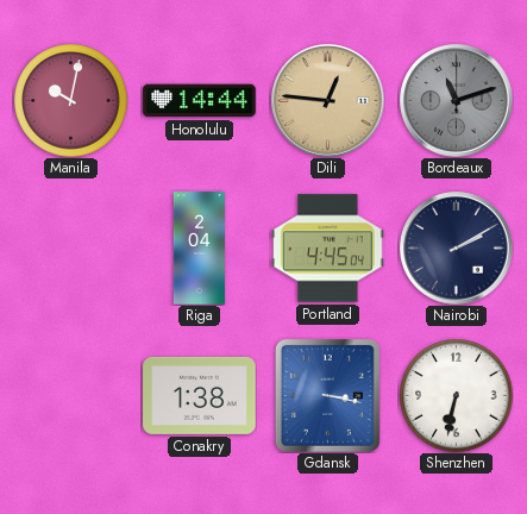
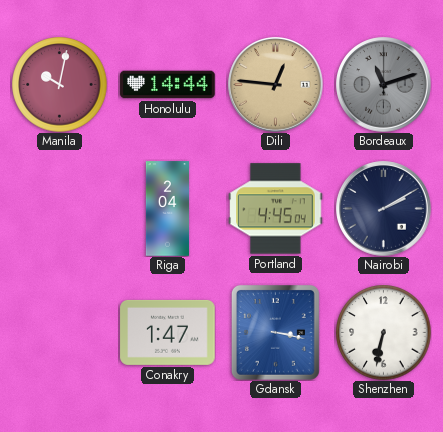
Conakry: 1:38 -> 1:47
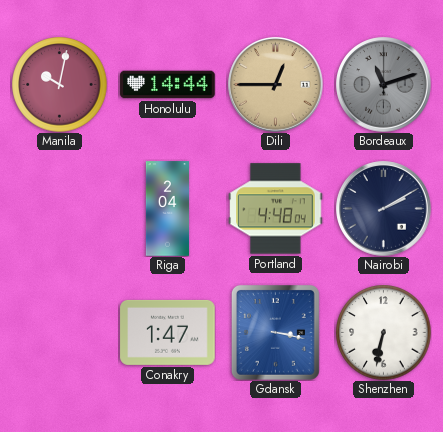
Dili: 12:46 -> 12:45
Portland: 4:45 -> 4:48
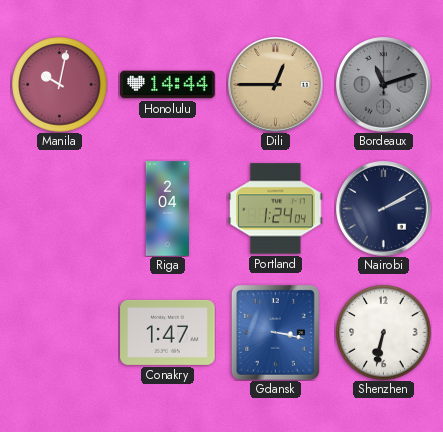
Portland: 4:48 -> 1:24
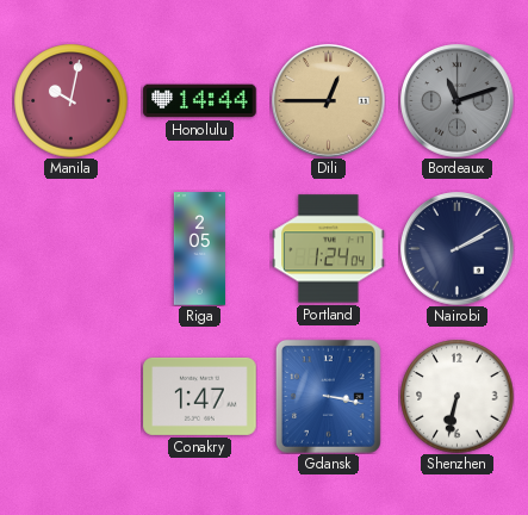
Riga: 2:04 -> 2:05
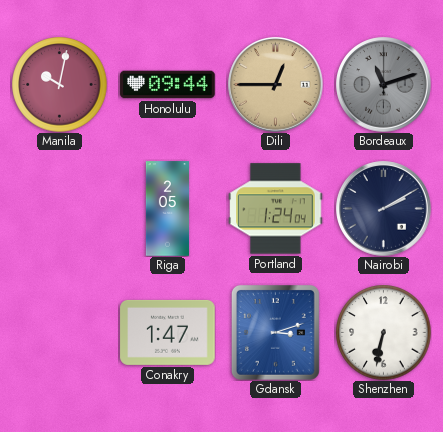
Honolulu: 14:44 -> 09:44
Gdansk: 3:17 -> 3:12
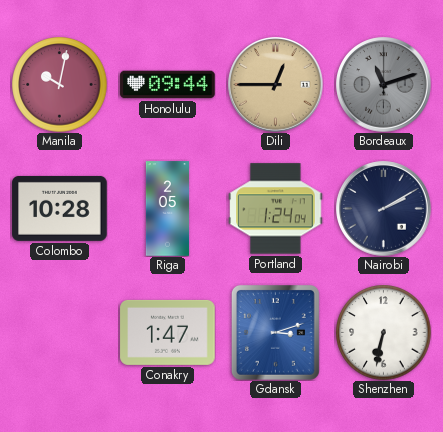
Colombo: none -> 10:28
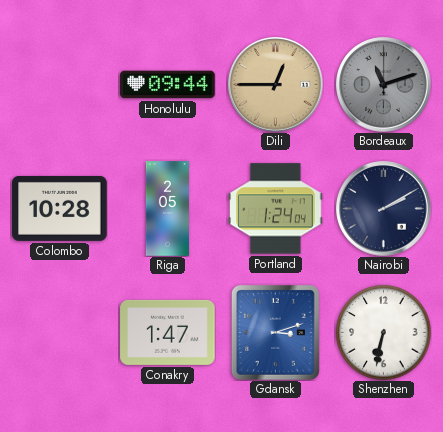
Manila: 10:02 -> none
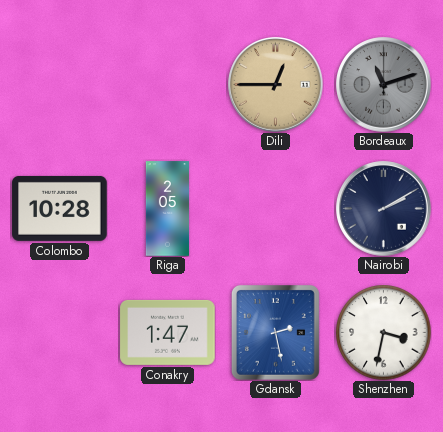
Honolulu: 09:44 -> none
Portland: 1:24 -> none
Gdansk: 3:12 -> 2:28
Shenzhen: 6:32 -> 3:32
